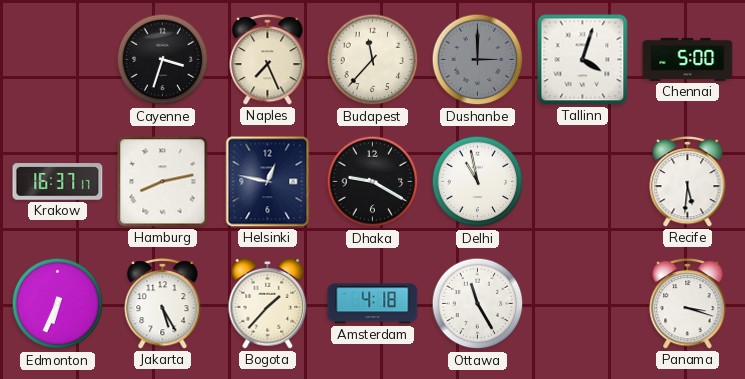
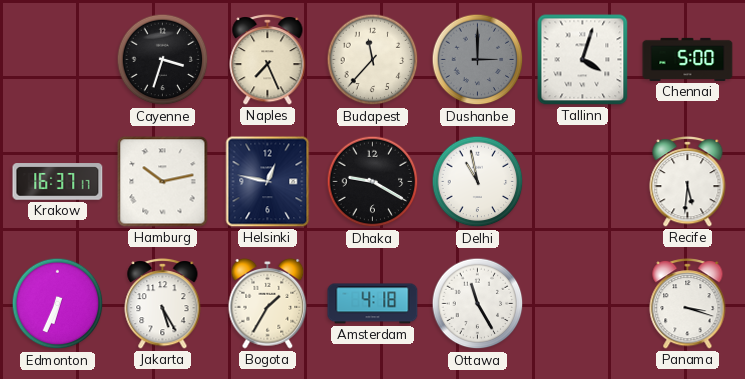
Hamburg: 8:13 -> 10:13
Bogota: 1:37 -> 1:35
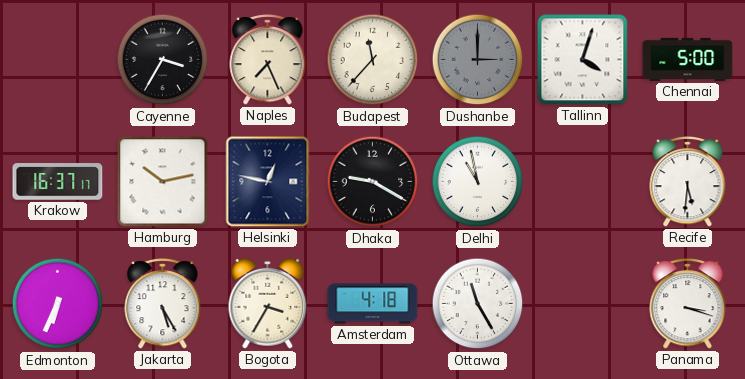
Cayenne: 3:33 -> 3:35
Bogota: 1:35 -> 3:35
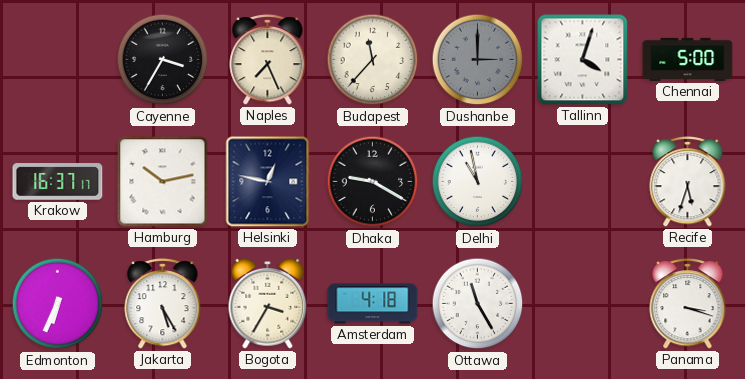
Recife: 5:31 -> 5:33
